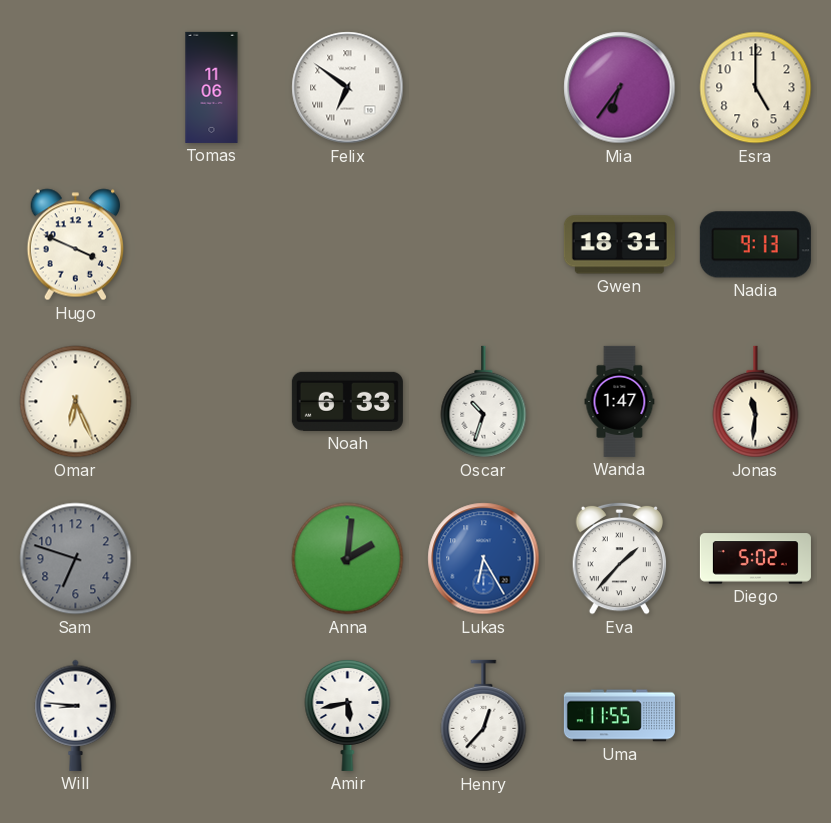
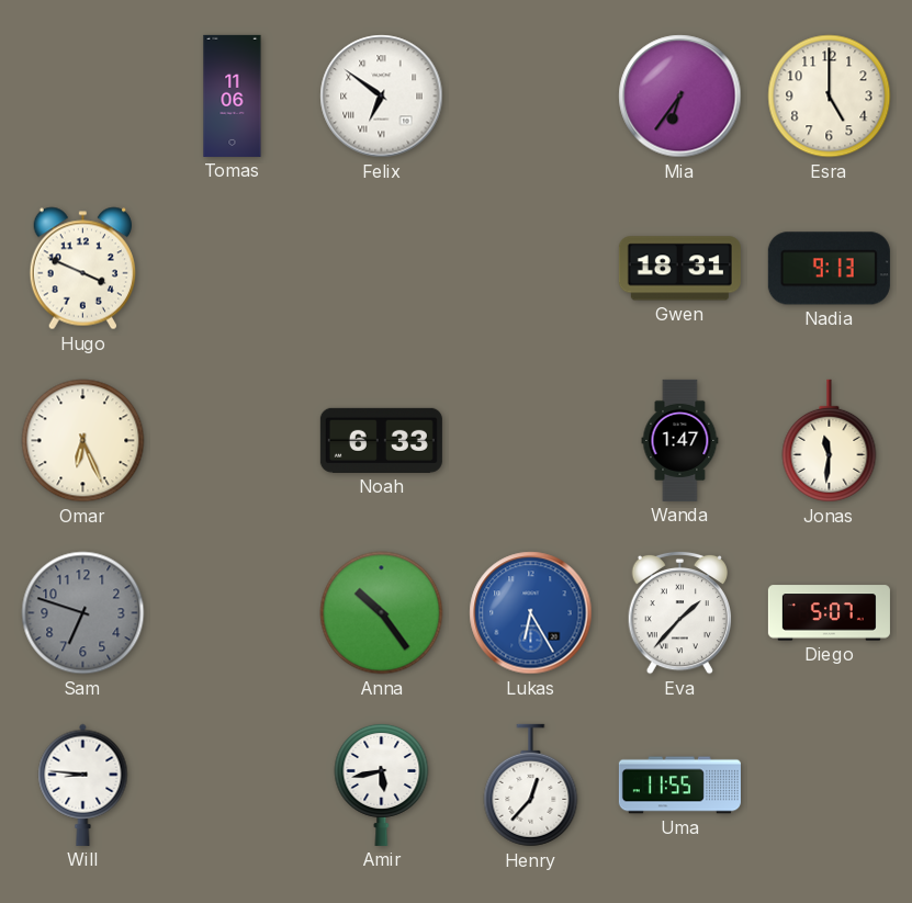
Oscar: 10:33 -> none
Anna: 2:01 -> 10:24
Diego: 5:02 -> 5:07
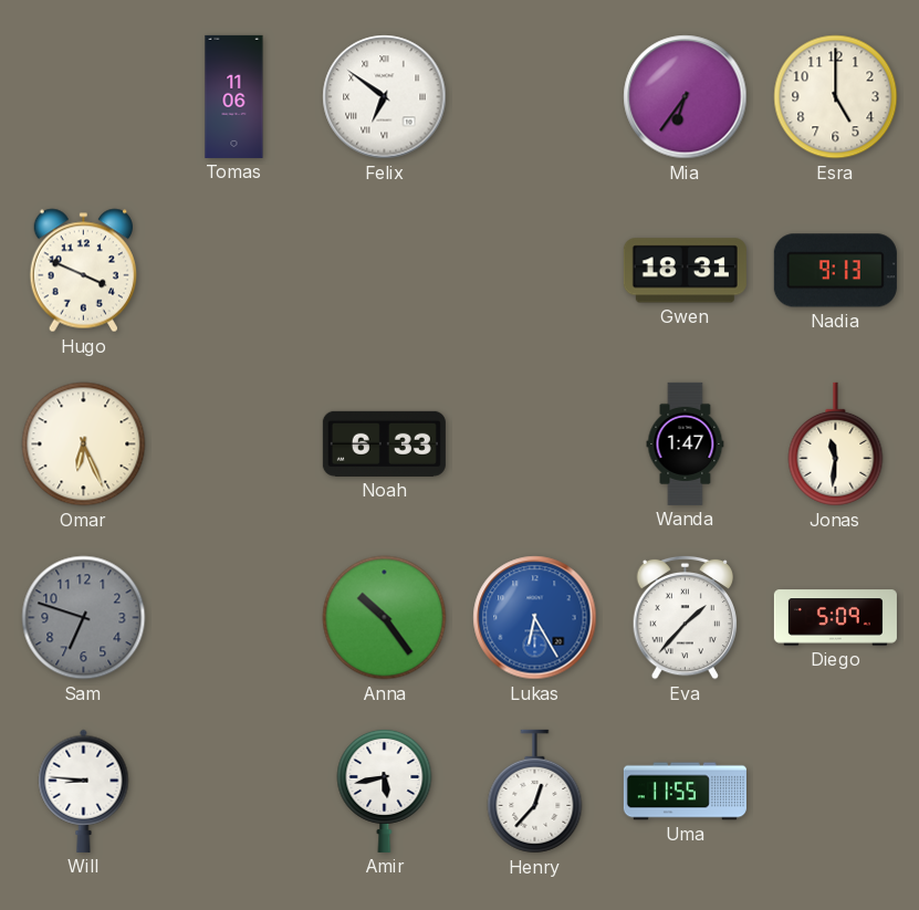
Diego: 5:07 -> 5:09
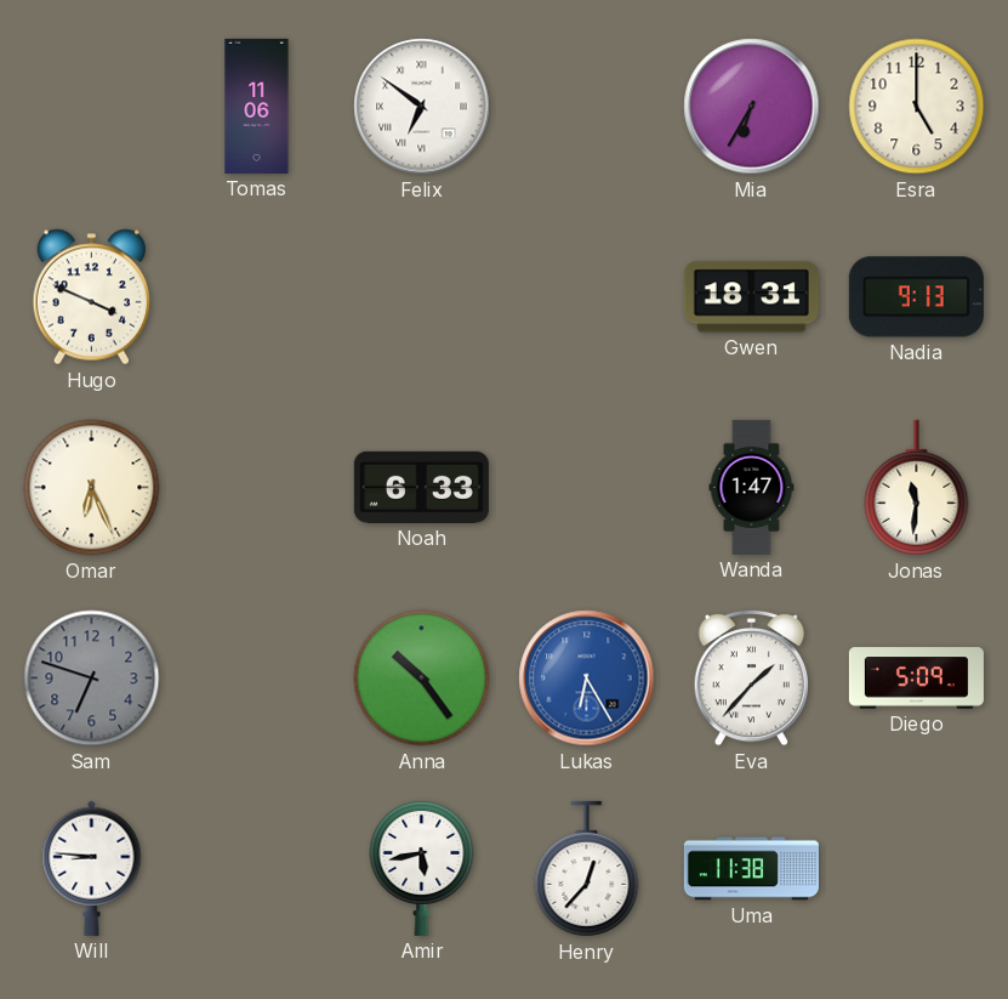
Mia: 6:36 -> 6:35
Uma: 11:55 -> 11:38
